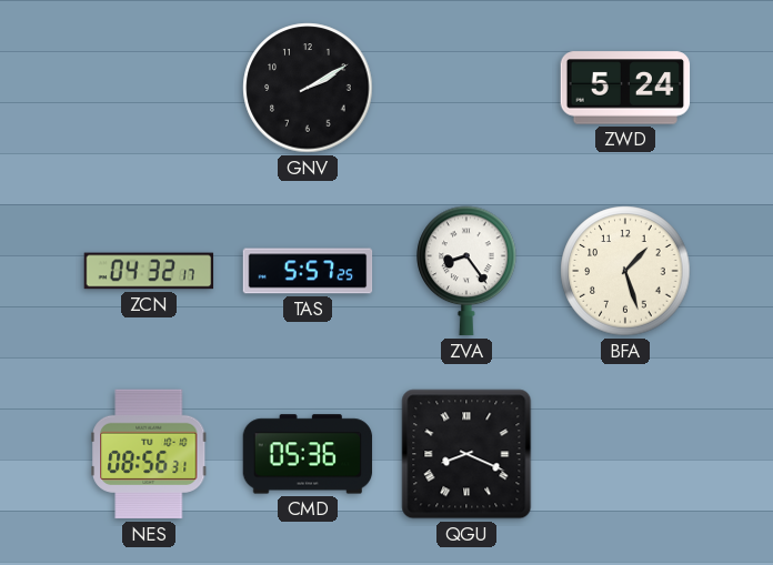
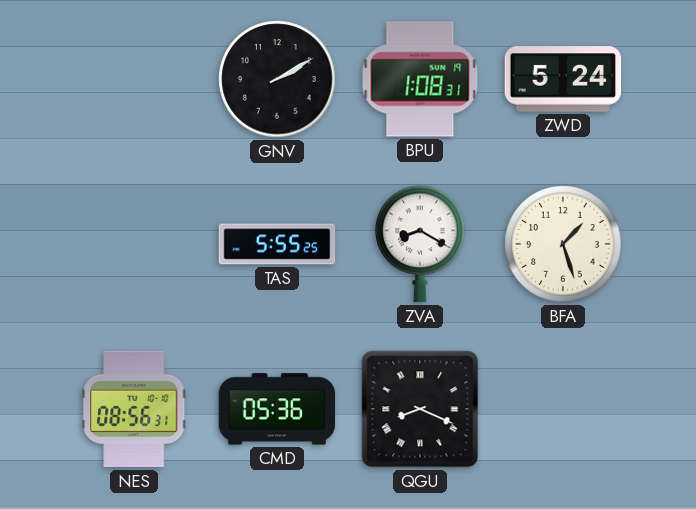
BPU: none -> 1:08
ZCN: 04:32 -> none
TAS: 5:57 -> 5:55
ZVA: 8:24 -> 8:20
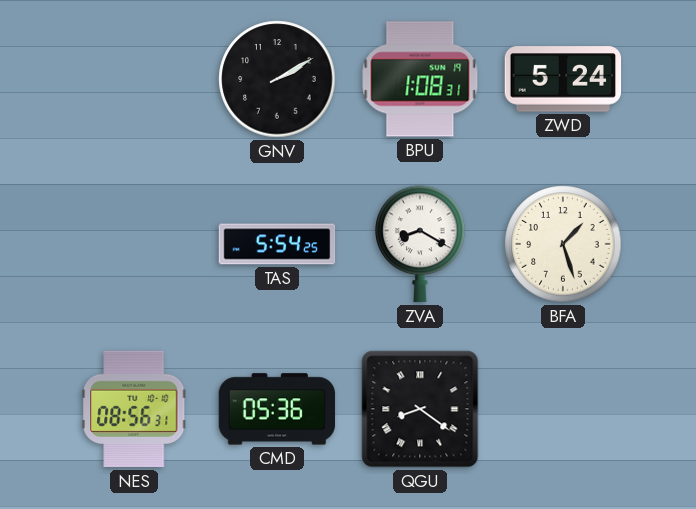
TAS: 5:55 -> 5:54
QGU: 8:19 -> 8:21
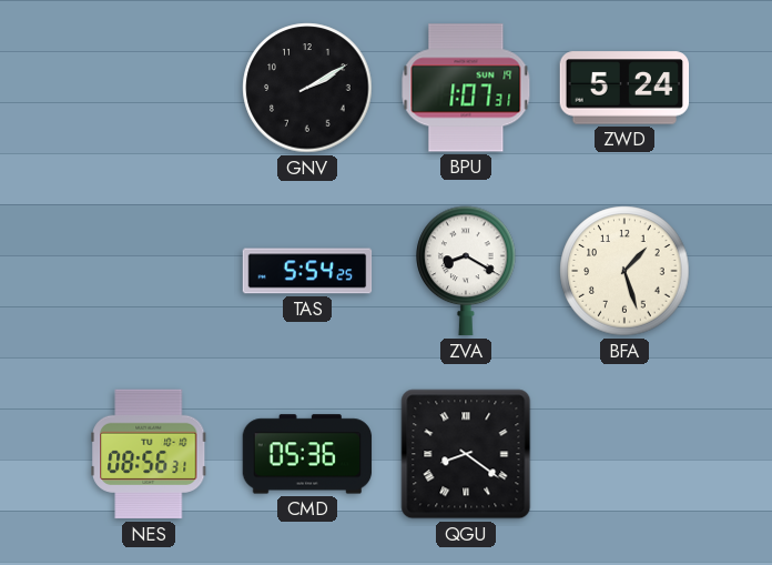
BPU: 1:08 -> 1:07
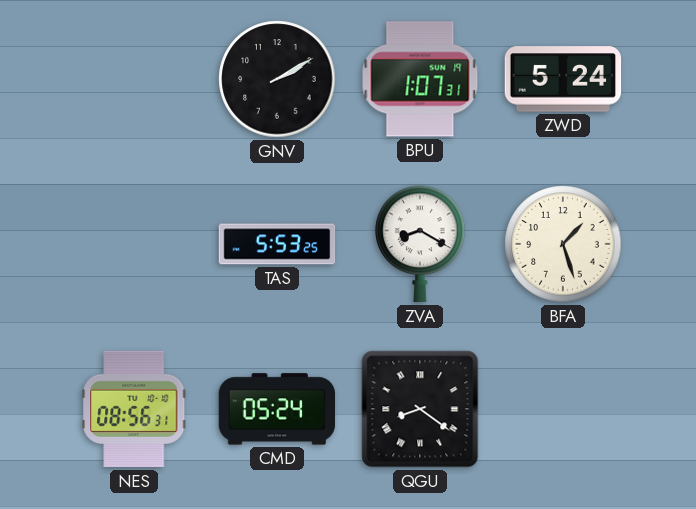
TAS: 5:54 -> 5:53
CMD: 05:36 -> 05:24
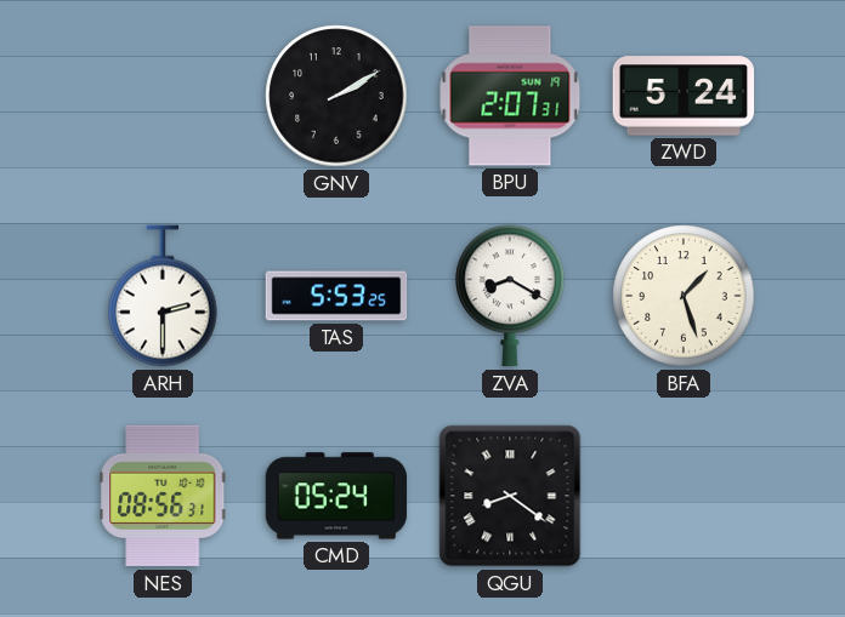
BPU: 1:07 -> 2:07
ARH: none -> 2:30
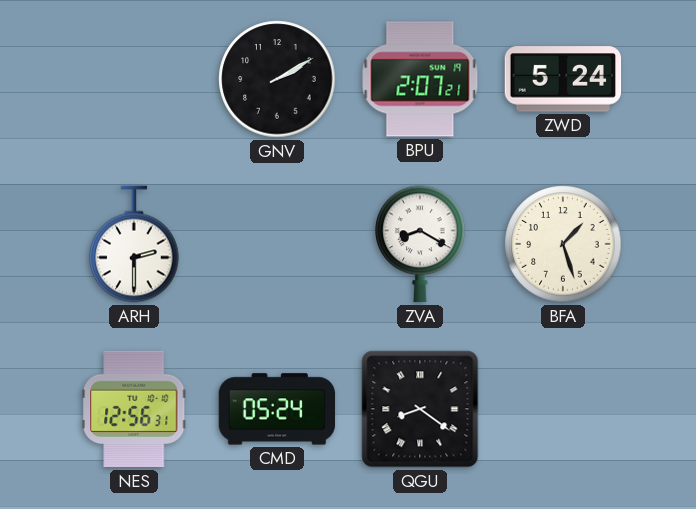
BPU: 2:07:31 -> 2:07:21
TAS: 5:53 -> none
NES: 08:56 -> 12:56
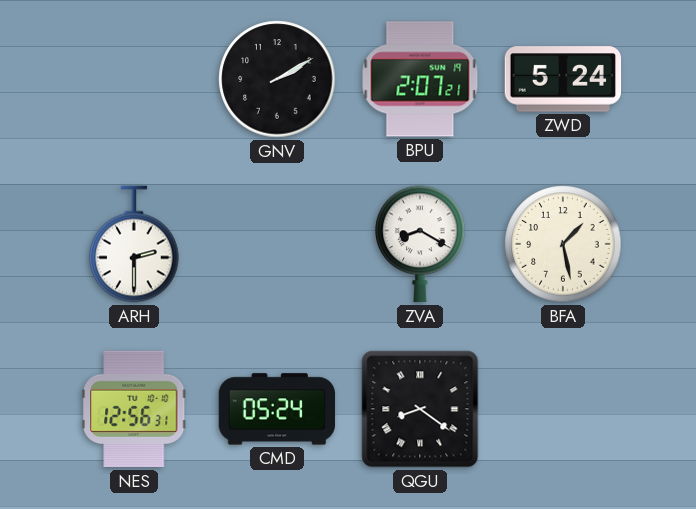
BFA: 1:27 -> 1:28
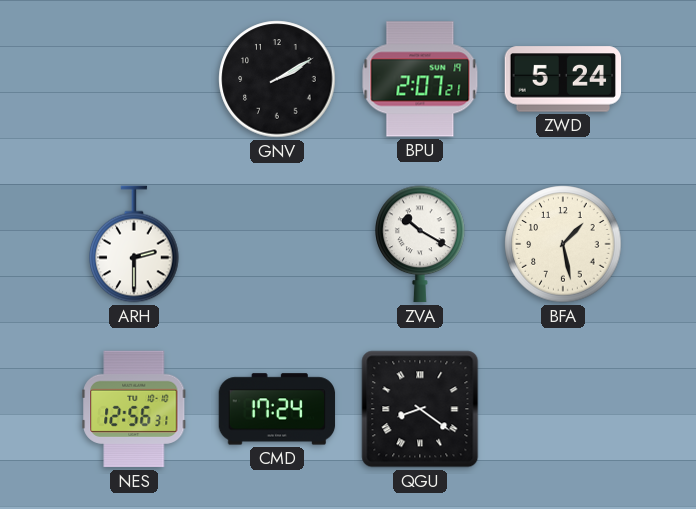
ZVA: 8:20 -> 10:20
CMD: 05:24 -> 17:24
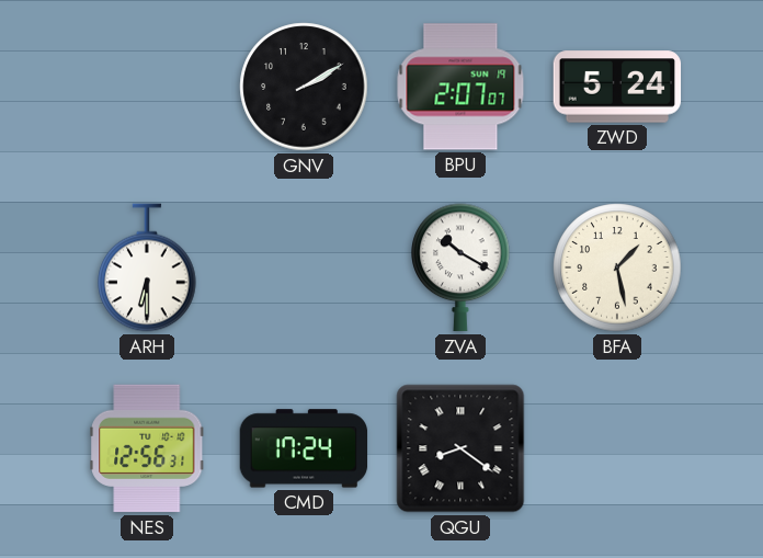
BPU: 2:07:21 -> 2:07:07
ARH: 2:30 -> 6:30
